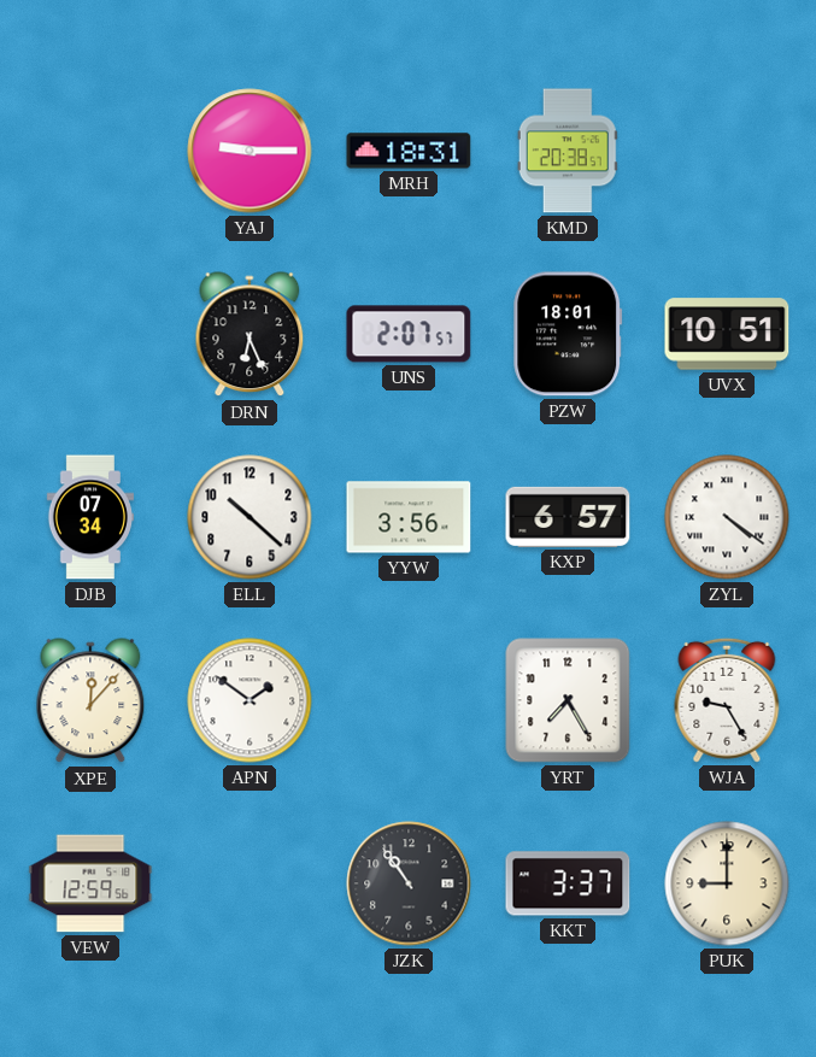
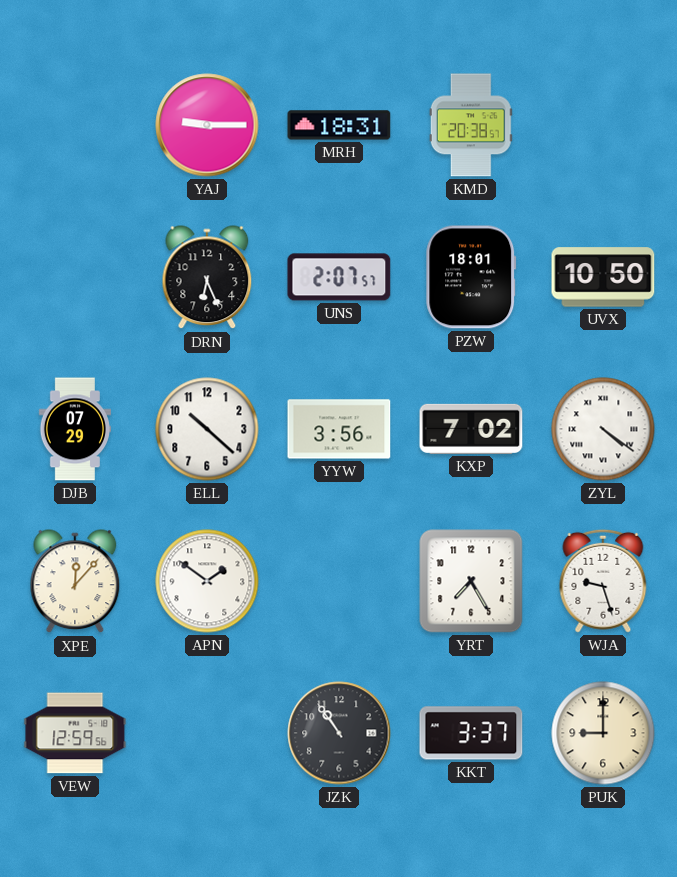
UVX: 10:51 -> 10:50
DJB: 07:34 -> 07:29
KXP: 6:57 -> 7:02
WJA: 9:25 -> 9:27
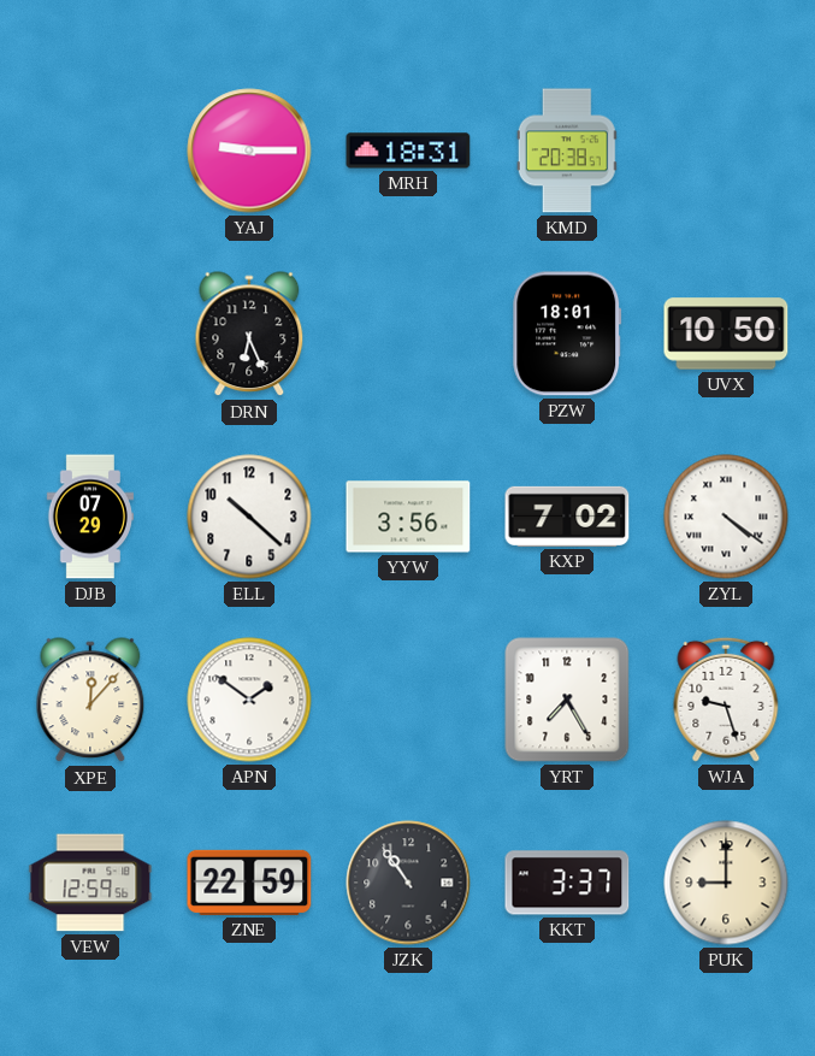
UNS: 2:07 -> none
ZNE: none -> 22:59
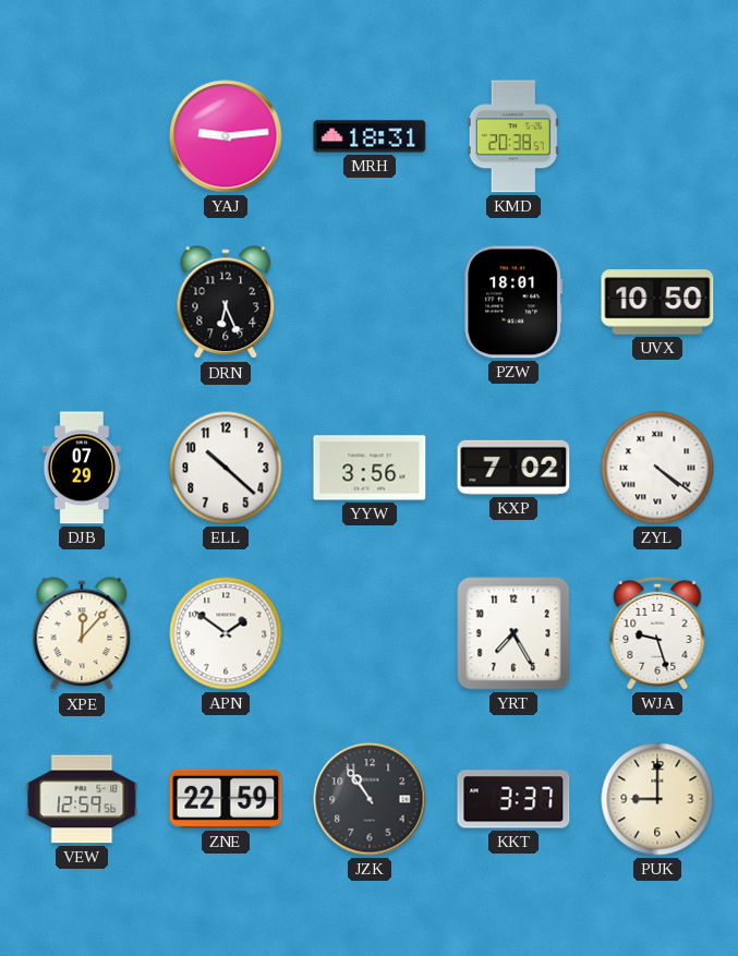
YAJ: 9:15 -> 9:14
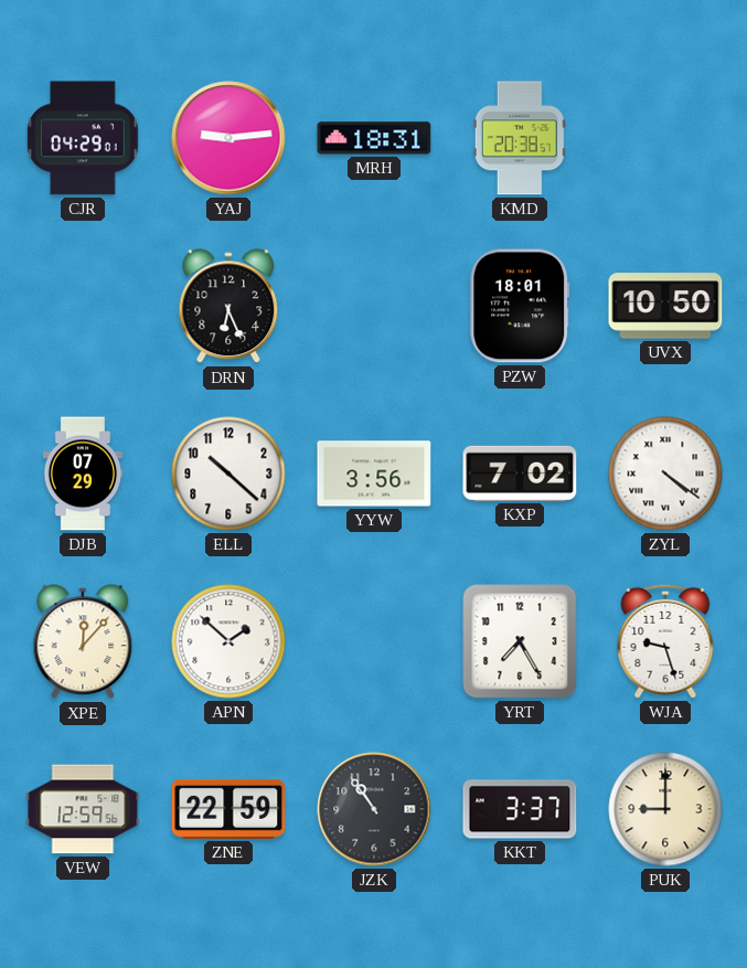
CJR: none -> 04:29
APN: 1:51 -> 1:52
